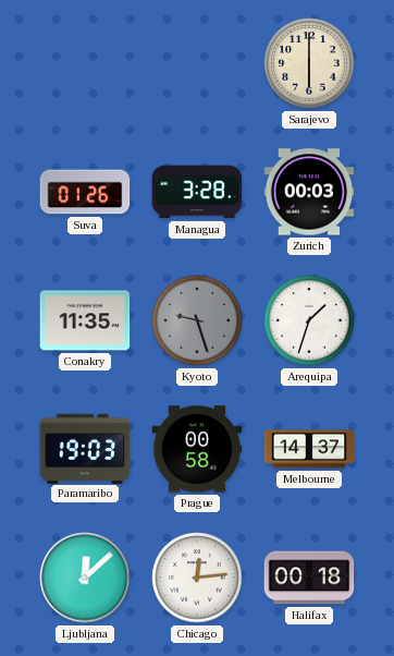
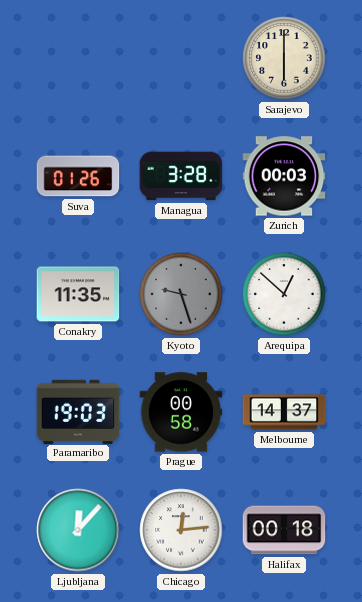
Arequipa: 1:33 -> 12:52
Ljubljana: 12:08 -> 12:07
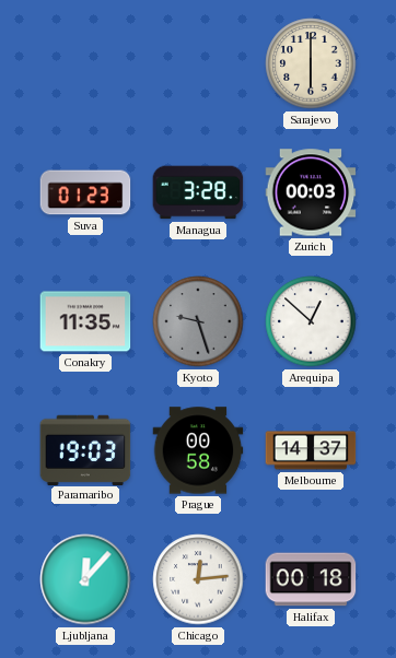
Suva: 01:26 -> 01:23
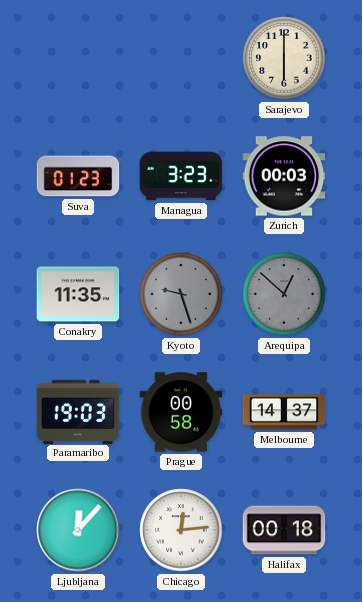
Managua: 3:28 -> 3:23
Arequipa dial: white -> grey
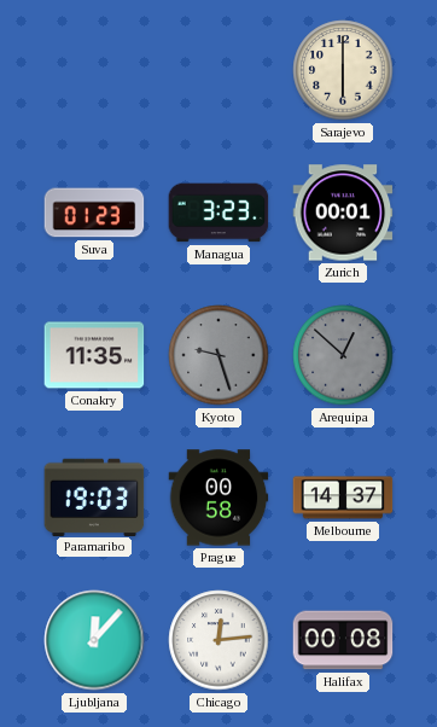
Zurich: 00:03 -> 00:01
Halifax: 00:18 -> 00:08
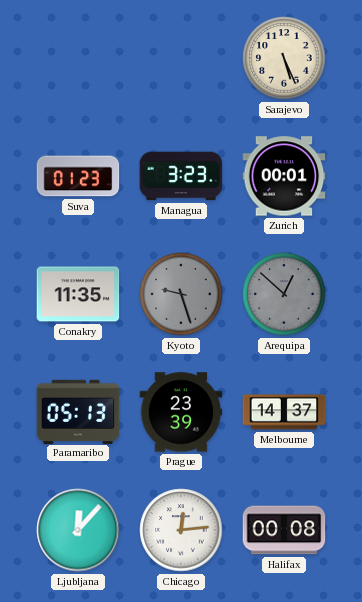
Sarajevo: 6:00 -> 5:26
Paramaribo: 19:03 -> 05:13
Prague: 00:58 -> 23:39
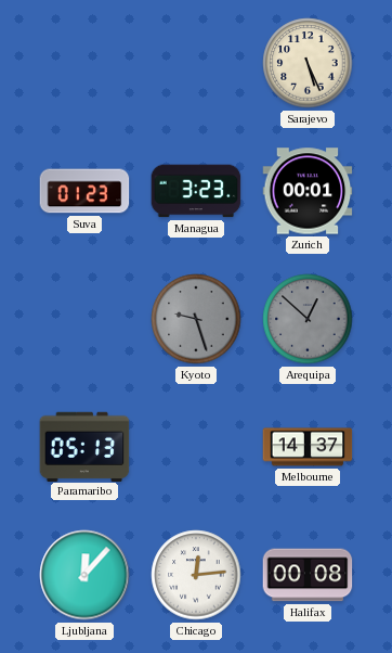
Conakry: 11:35 -> none
Prague: 23:39 -> none
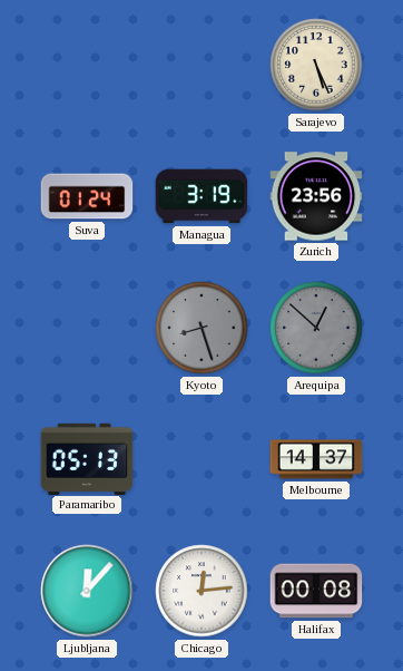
Suva: 01:23 -> 01:24
Managua: 3:23 -> 3:19
Zurich: 00:01 -> 23:56
Kyoto: 9:27 -> 8:27
